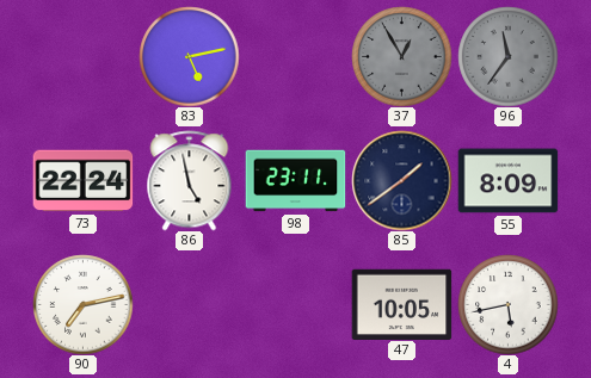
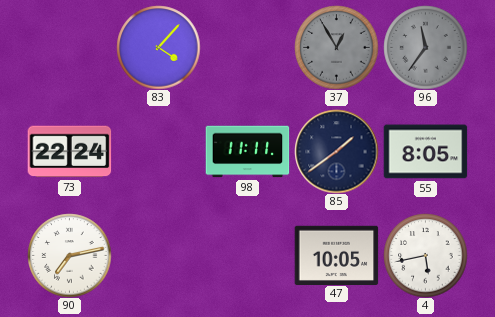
83: 5:13 -> 4:07
86: 4:58 -> none
98: 23:11 -> 11:11
55: 8:09 -> 8:05
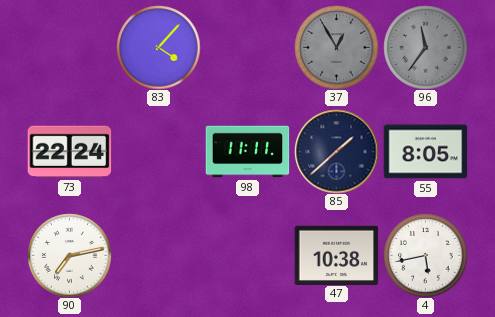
85: 1:39 -> 1:38
47: 10:05 -> 10:38
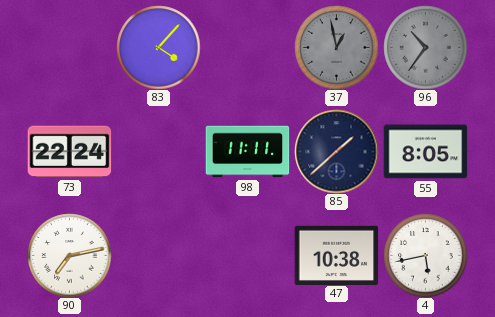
37: 12:55 -> 12:58
96: 11:36 -> 10:36
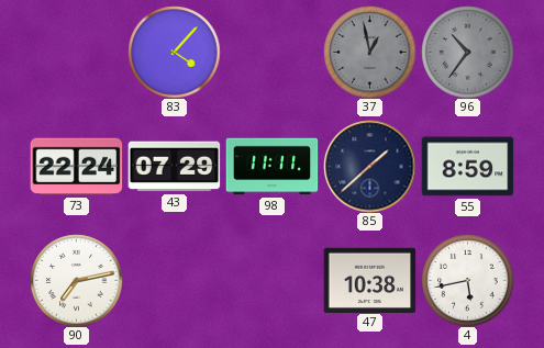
43: none -> 07:29
55: 8:05 -> 8:59
